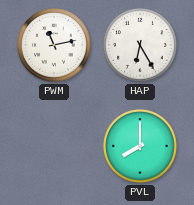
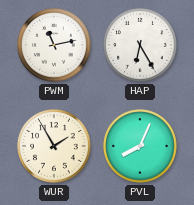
WUR: none -> 1:55
PVL: 8:00 -> 8:04
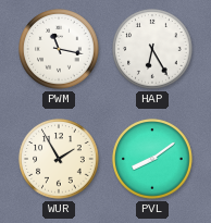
PWM: 11:13 -> 11:17
PVL: 8:04 -> 8:09
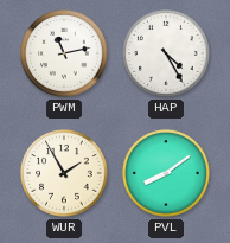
PWM: 11:17 -> 11:13
HAP: 6:25 -> 4:25
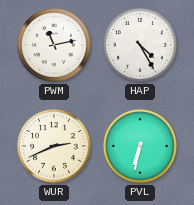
WUR: 1:55 -> 2:41
PVL: 8:09 -> 6:32
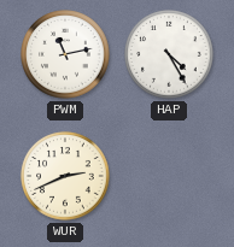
PVL: 6:32 -> none
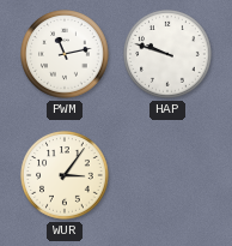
HAP: 4:25 -> 9:48
WUR: 2:41 -> 3:06
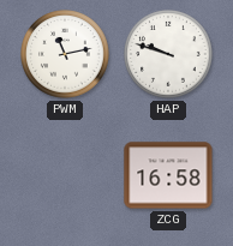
WUR: 3:06 -> none
ZCG: none -> 16:58
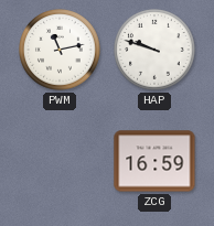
ZCG: 16:58 -> 16:59
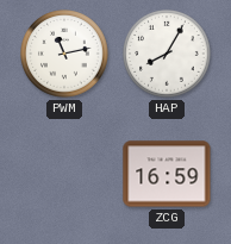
HAP: 9:48 -> 8:05
